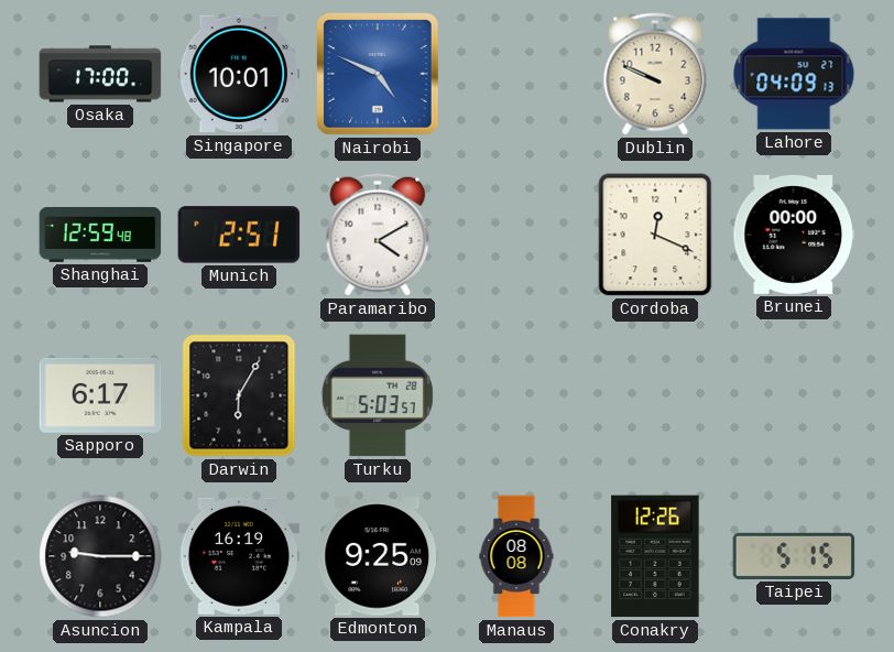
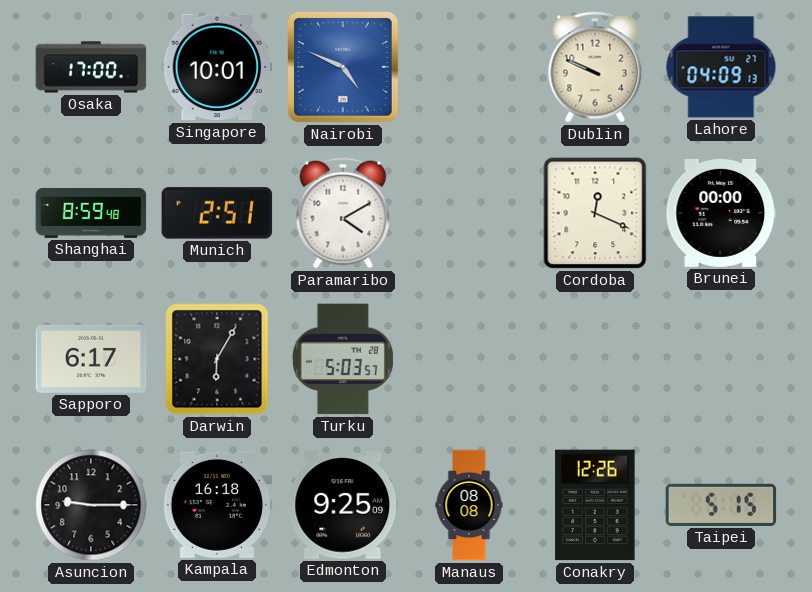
Shanghai: 12:59 -> 8:59
Kampala: 16:19 -> 16:18
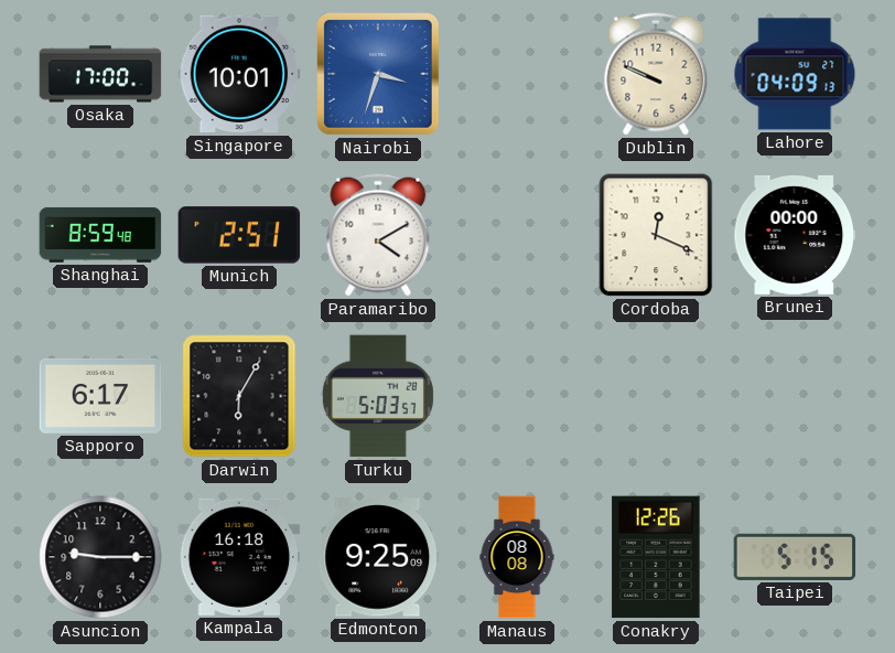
Nairobi: 4:49 -> 3:33
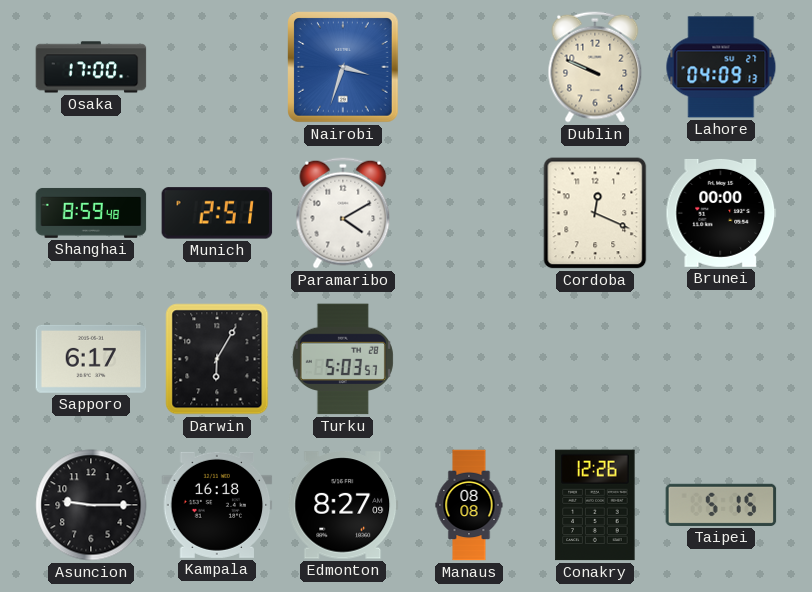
Singapore: 10:01 -> none
Edmonton: 9:25 -> 8:27
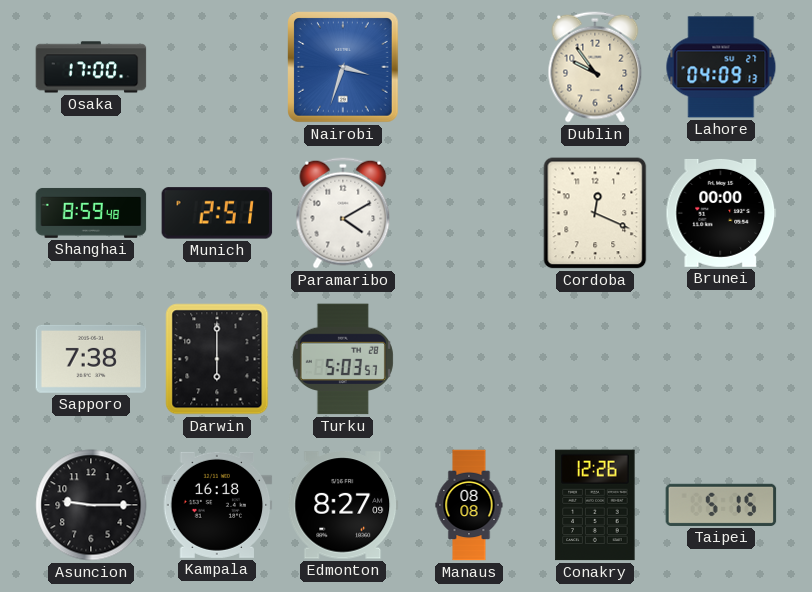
Dublin: 9:49 -> 9:54
Sapporo: 6:17 -> 7:38
Darwin: 6:05 -> 6:00
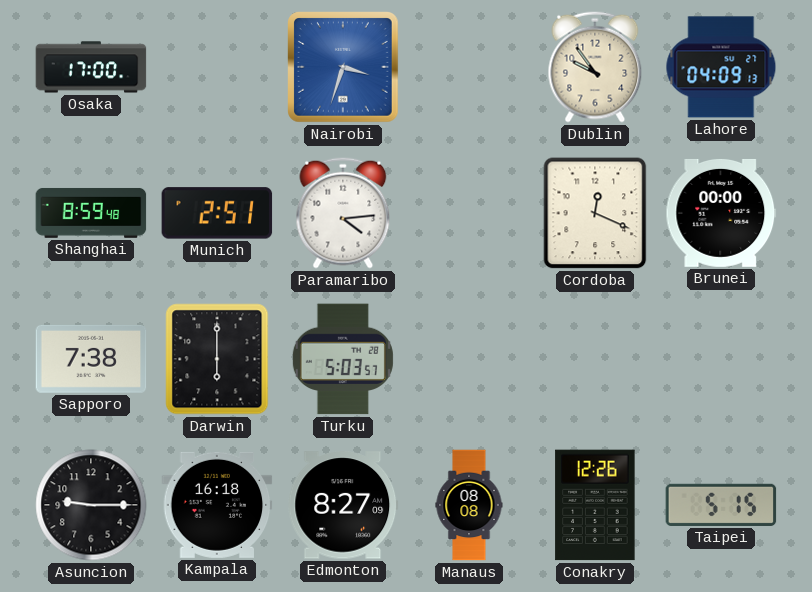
Paramaribo: 4:10 -> 4:14
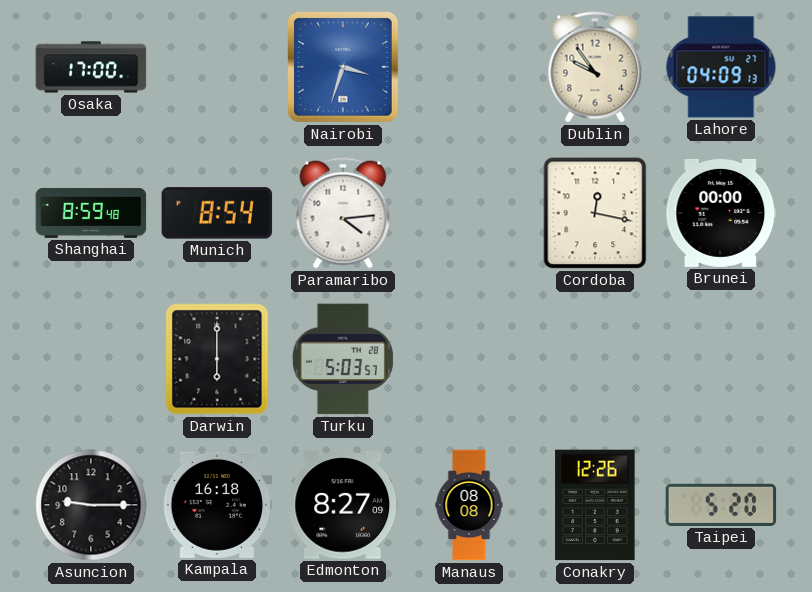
Munich: 2:51 -> 8:54
Cordoba: 12:19 -> 12:17
Sapporo: 7:38 -> none
Taipei: 5:15 -> 5:20
